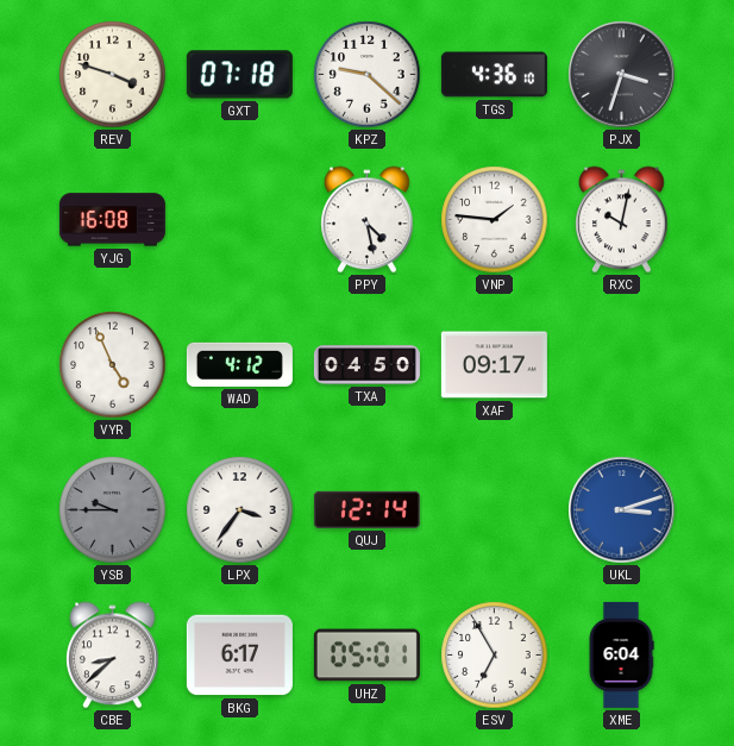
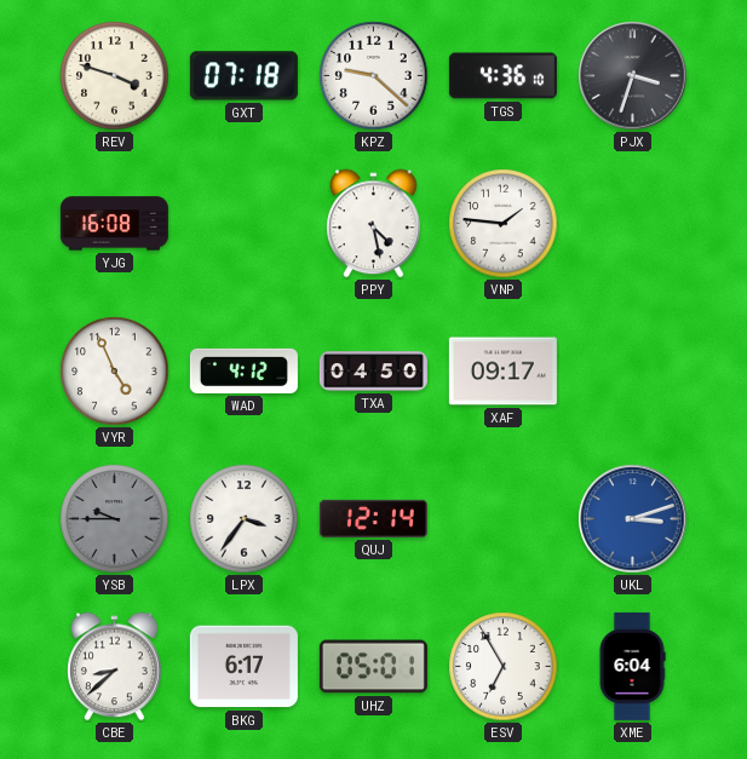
RXC: 10:02 -> none
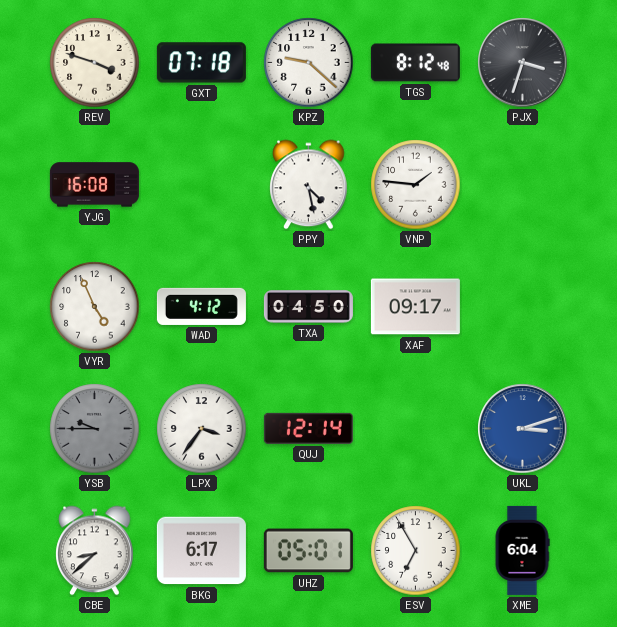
TGS: 4:36 -> 8:12
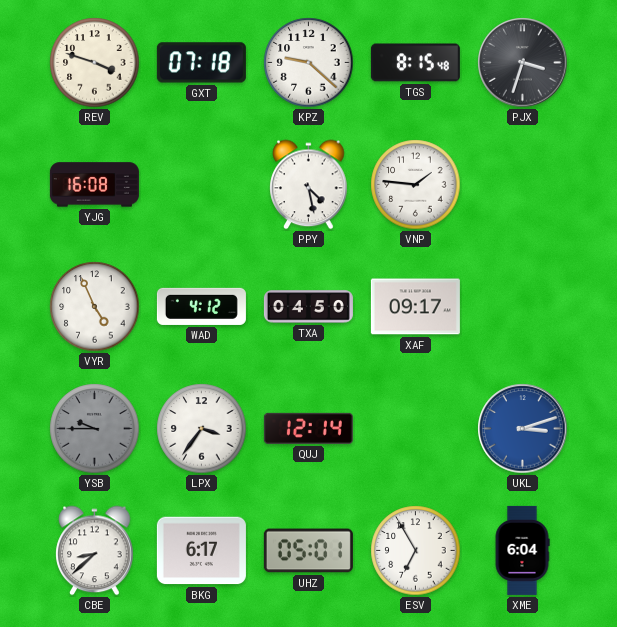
TGS: 8:12 -> 8:15
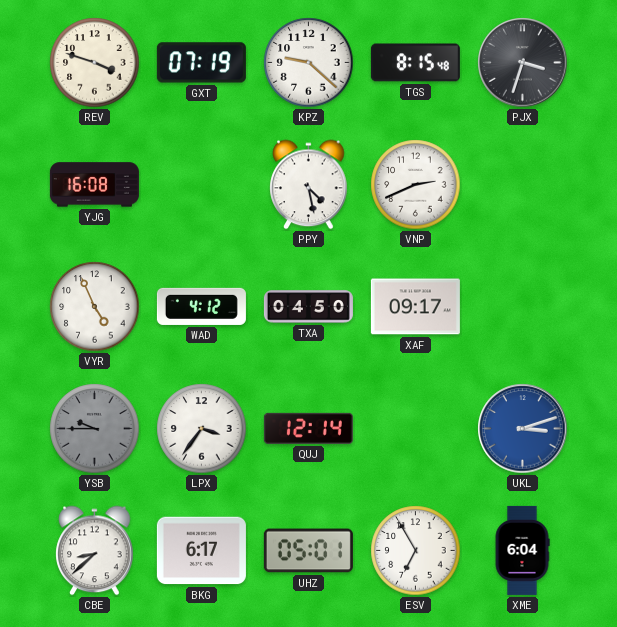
GXT: 07:18 -> 07:19
VNP: 1:46 -> 2:41
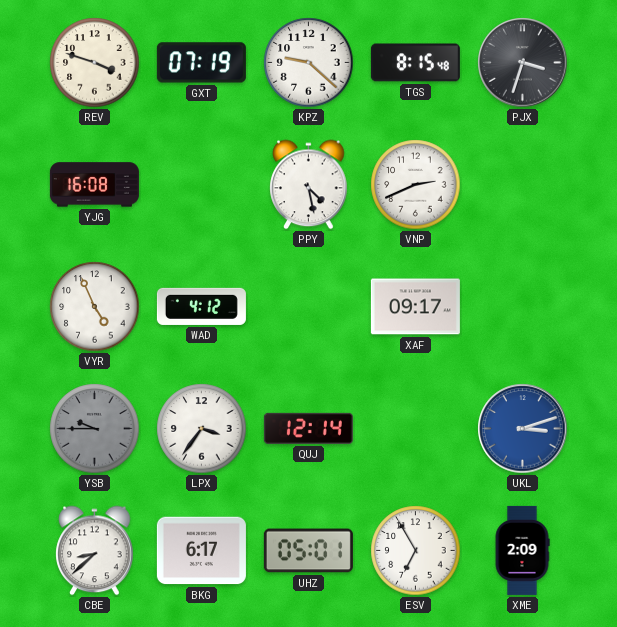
TXA: 04:50 -> none
XME: 6:04 -> 2:09
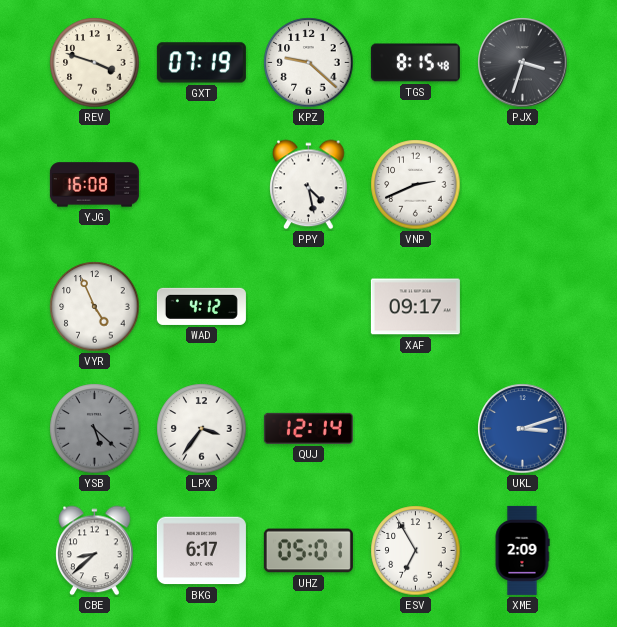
YSB: 9:45 -> 5:22
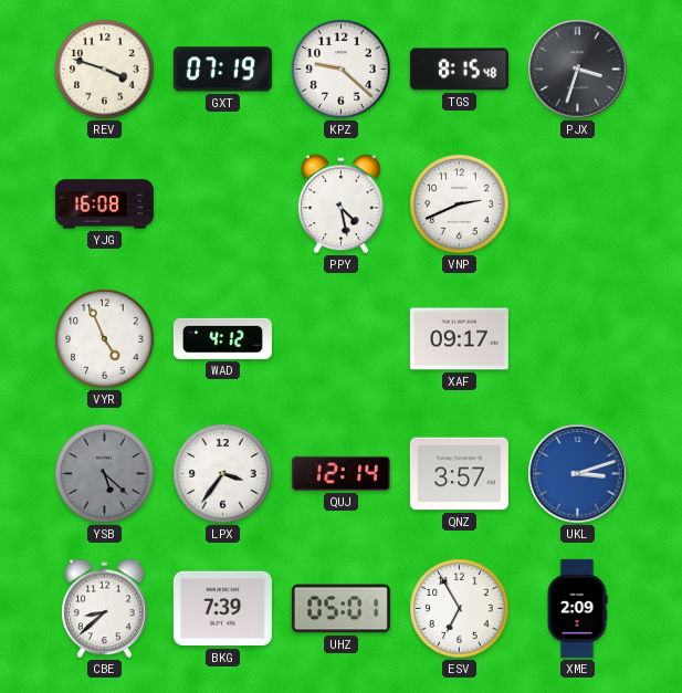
QNZ: none -> 3:57
BKG: 6:17 -> 7:39
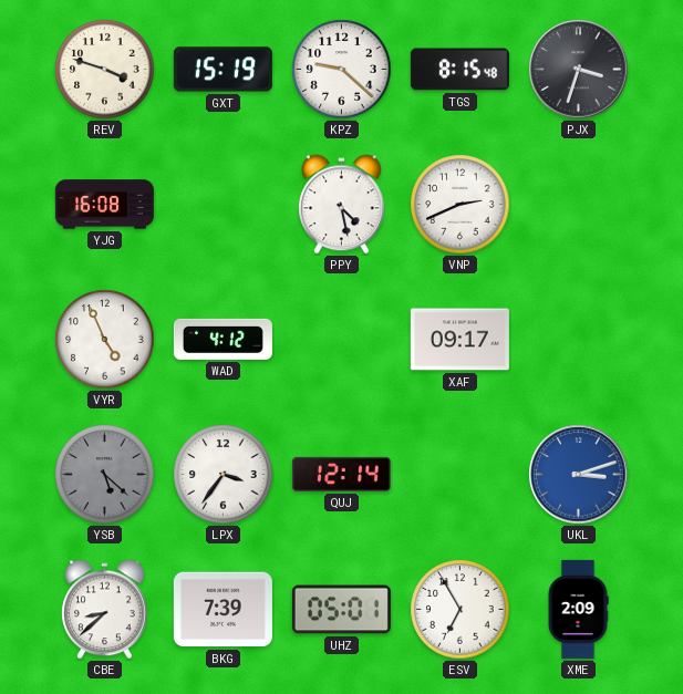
GXT: 07:19 -> 15:19
QNZ: 3:57 -> none
